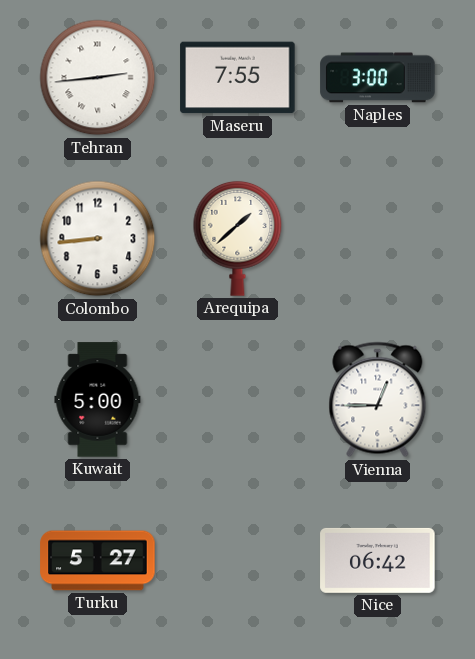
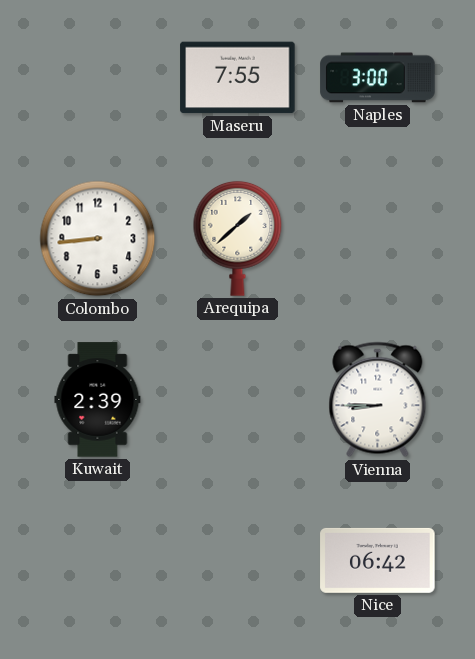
Tehran: 2:44 -> none
Kuwait: 5:00 -> 2:39
Vienna: 12:45 -> 8:45
Turku: 5:27 -> none
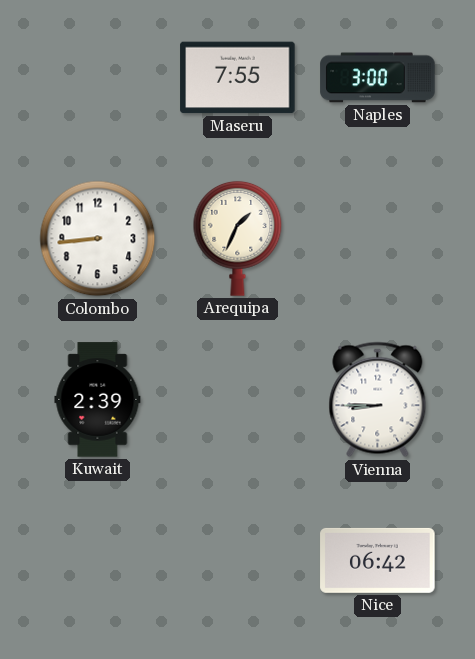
Arequipa: 1:38 -> 1:34
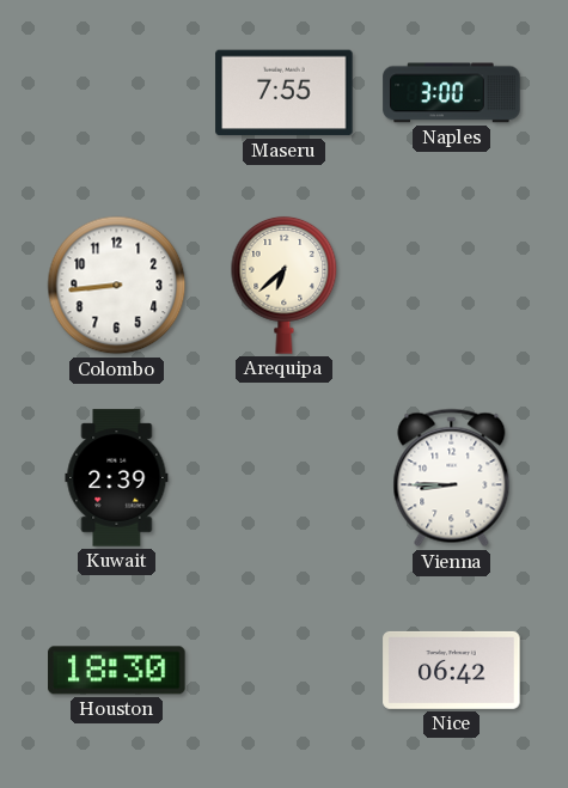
Arequipa: 1:34 -> 6:38
Houston: none -> 18:30
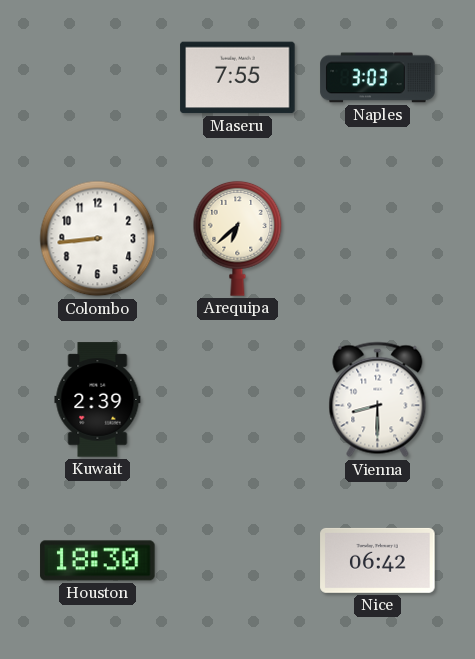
Naples: 3:00 -> 3:03
Vienna: 8:45 -> 8:30
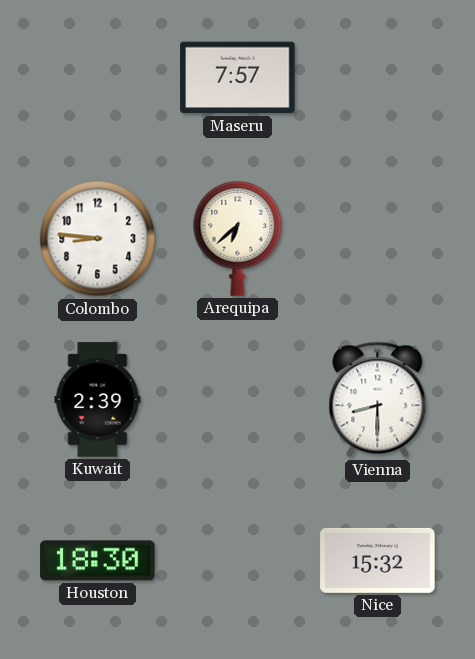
Maseru: 7:55 -> 7:57
Naples: 3:03 -> none
Colombo: 8:44 -> 8:46
Nice: 06:42 -> 15:32
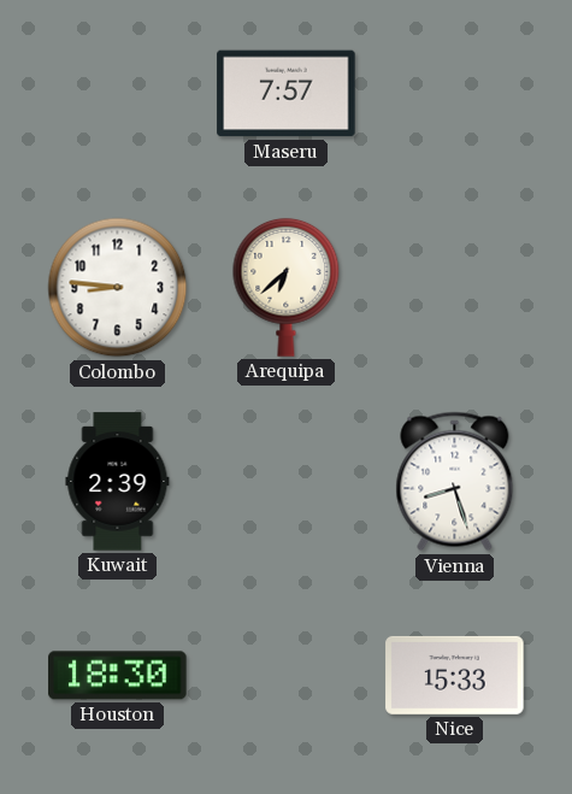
Vienna: 8:30 -> 8:27
Nice: 15:32 -> 15:33
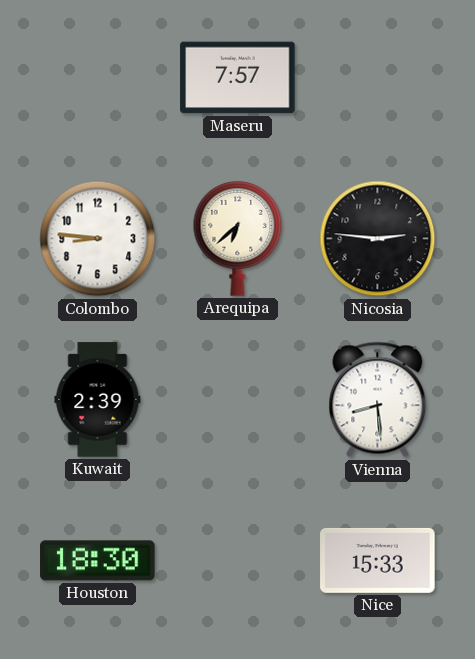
Nicosia: none -> 2:46
Vienna: 8:27 -> 8:29
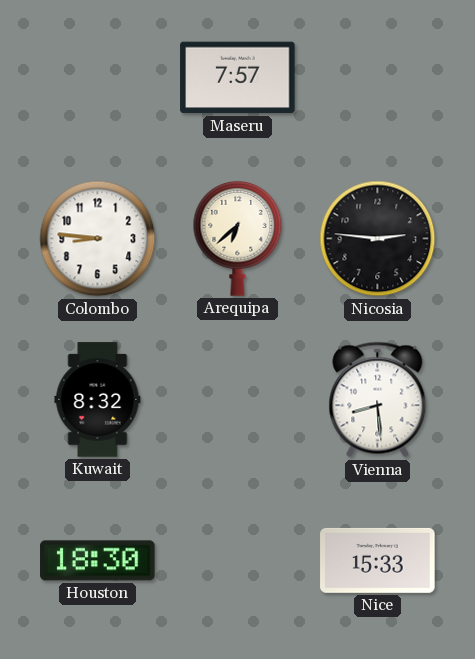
Kuwait: 2:39 -> 8:32
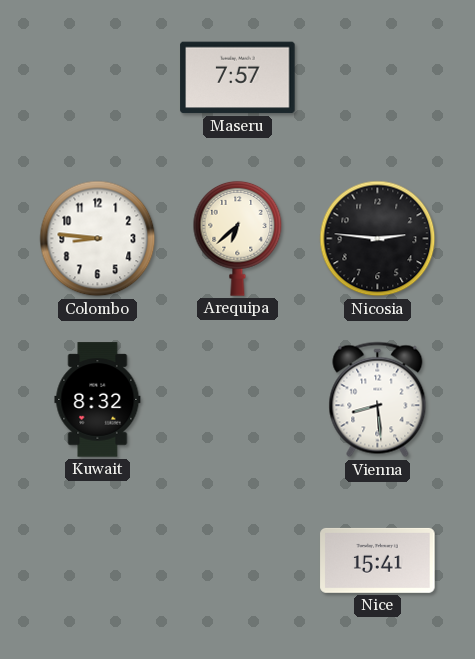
Houston: 18:30 -> none
Nice: 15:33 -> 15:41
